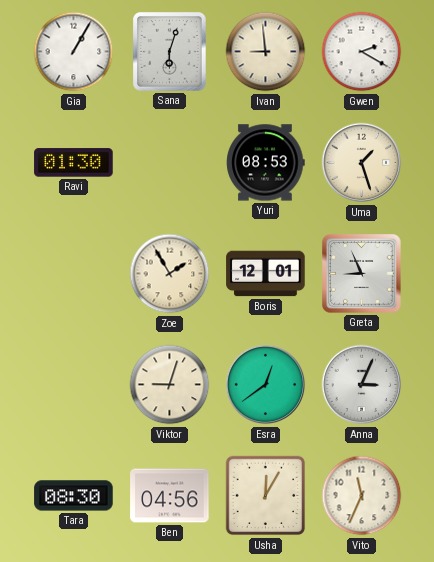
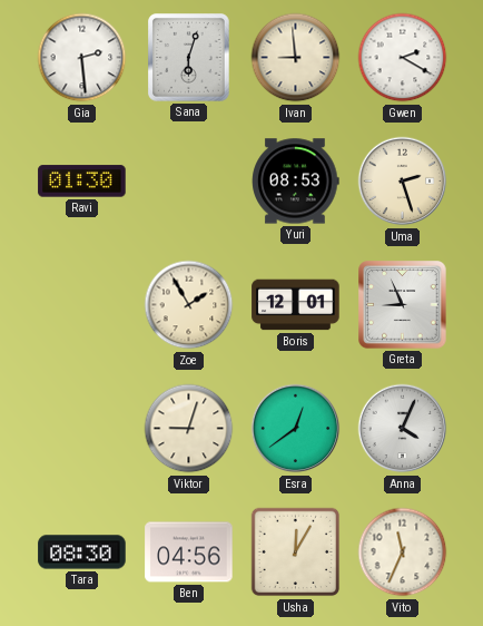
Gia: 1:05 -> 2:29
Uma: 1:27 -> 2:27
Anna: 3:04 -> 4:04
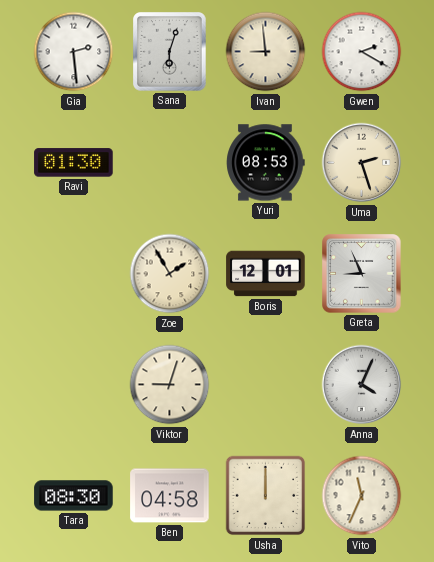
Esra: 12:39 -> none
Ben: 04:56 -> 04:58
Usha: 12:05 -> 12:00
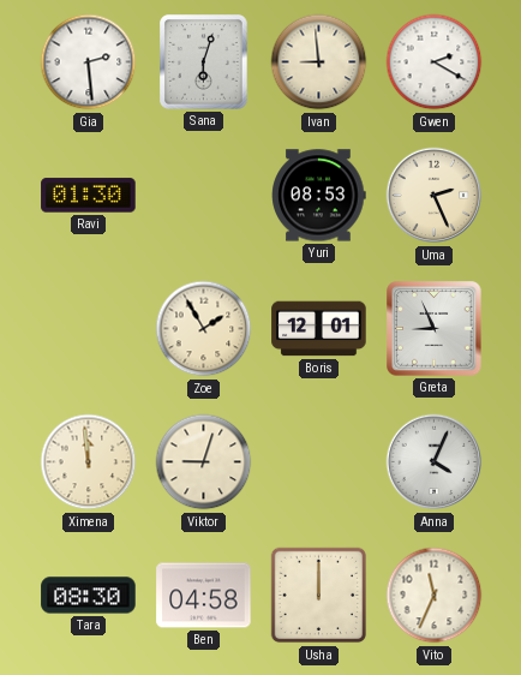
Uma: 2:27 -> 2:26
Ximena: none -> 11:59
